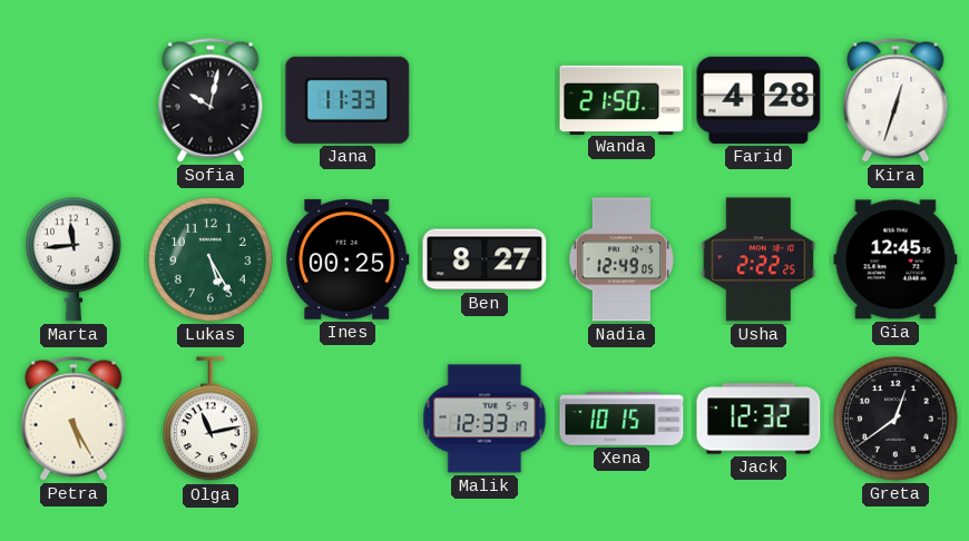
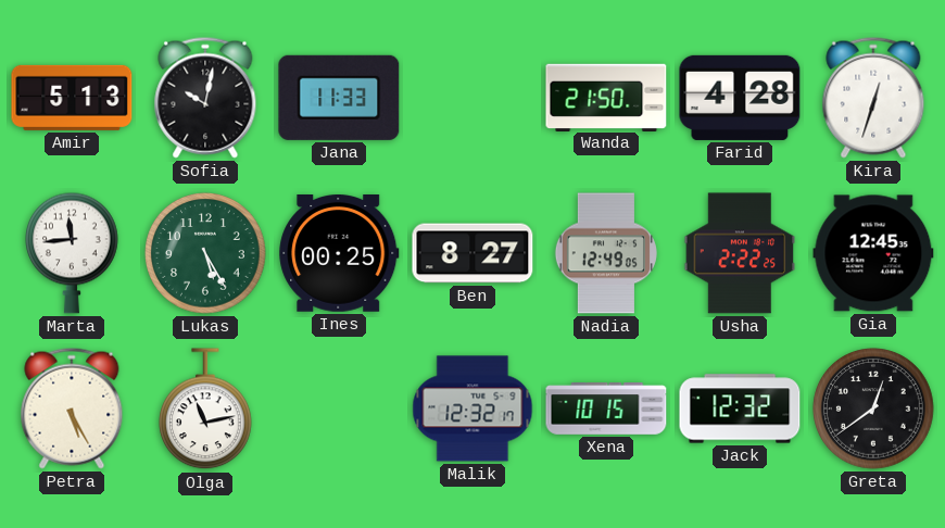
Amir: none -> 5:13
Malik: 12:33 -> 12:32
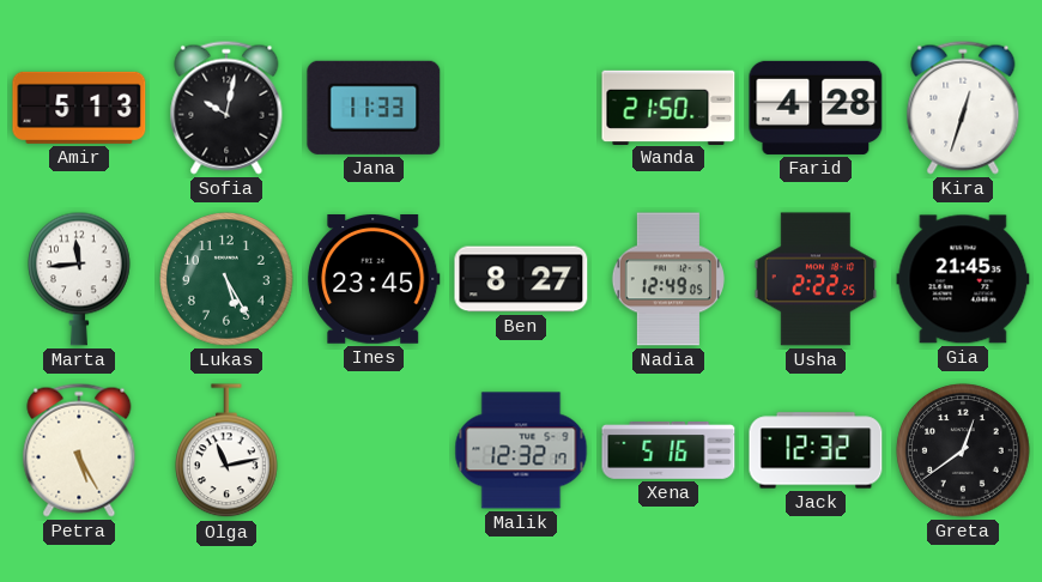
Ines: 00:25 -> 23:45
Gia: 12:45 -> 21:45
Xena: 10:15 -> 5:16
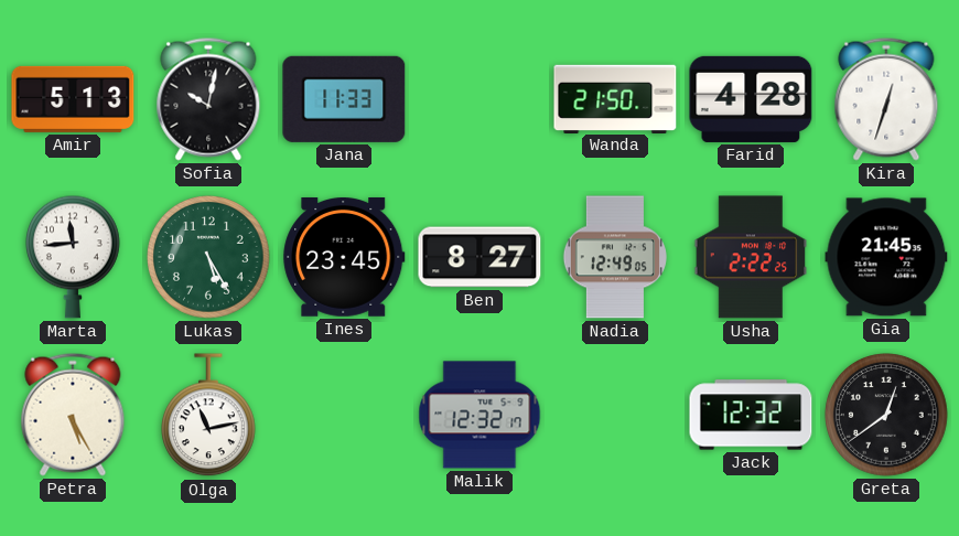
Xena: 5:16 -> none
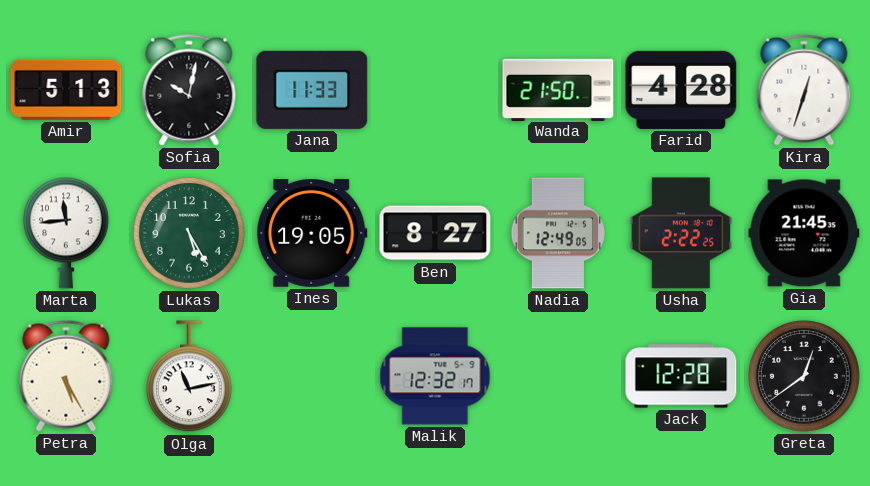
Ines: 23:45 -> 19:05
Jack: 12:32 -> 12:28
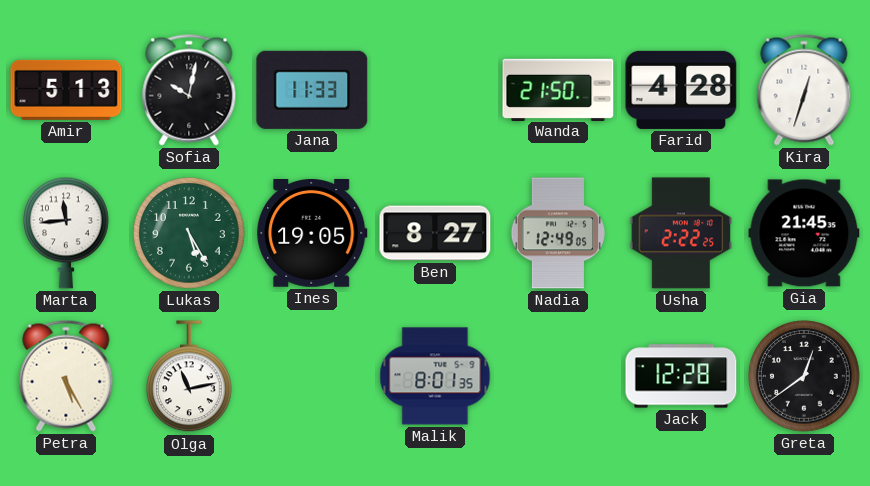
Malik: 12:32 -> 8:01
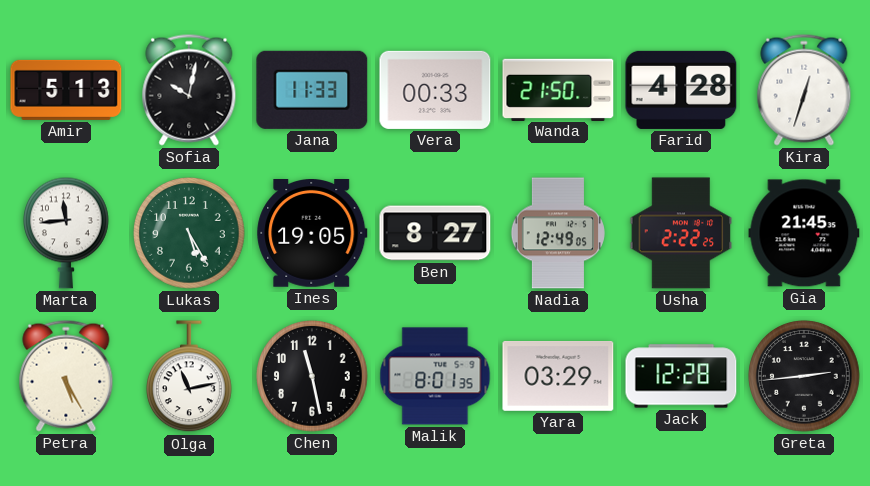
Vera: none -> 00:33
Chen: none -> 11:28
Yara: none -> 03:29
Greta: 12:39 -> 2:44
